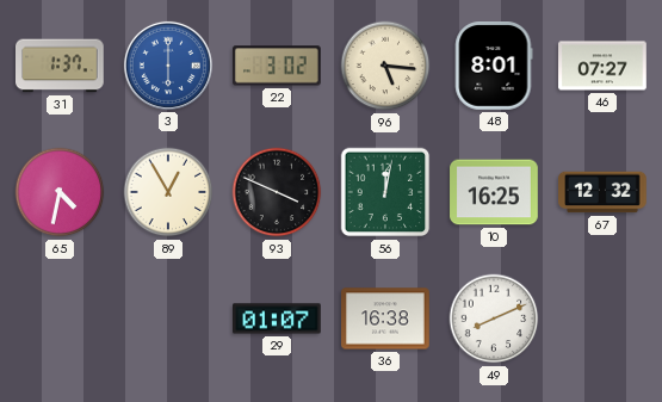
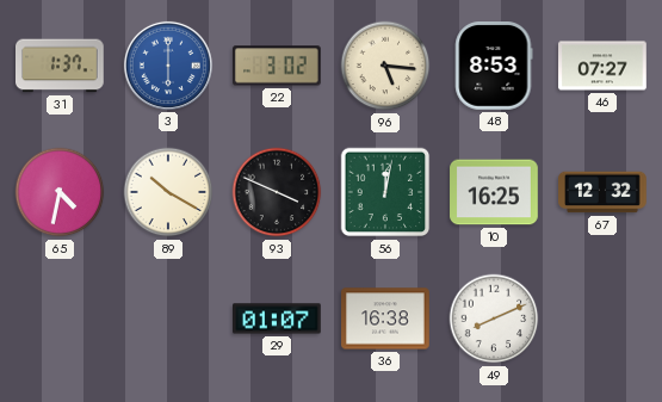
48: 8:01 -> 8:53
89: 12:55 -> 10:20
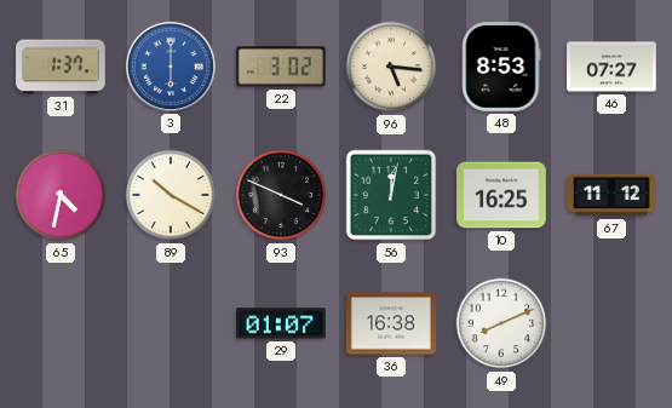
67: 12:32 -> 11:12
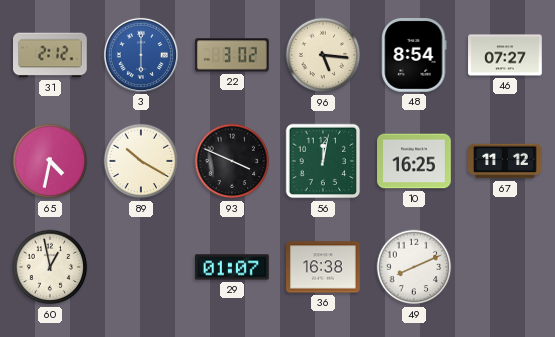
31: 1:37 -> 2:12
48: 8:53 -> 8:54
60: none -> 12:58
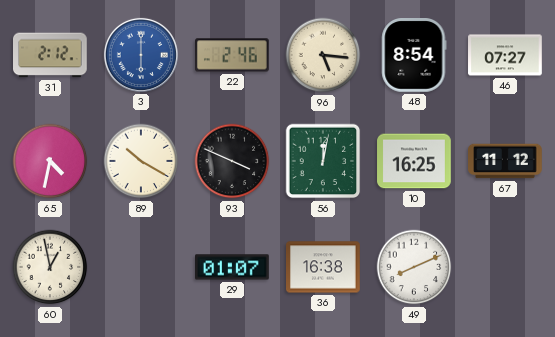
22: 3:02 -> 2:46
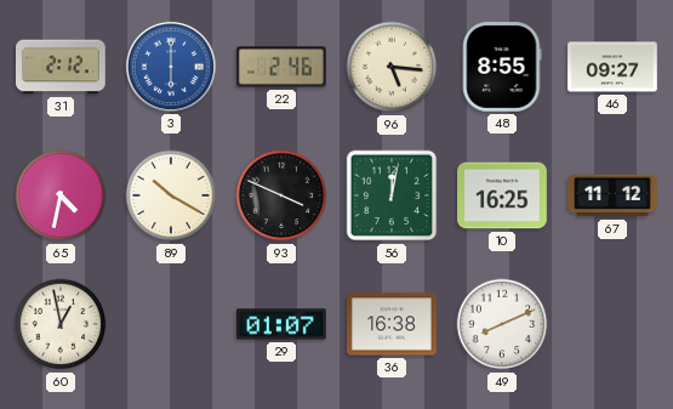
48: 8:54 -> 8:55
46: 07:27 -> 09:27
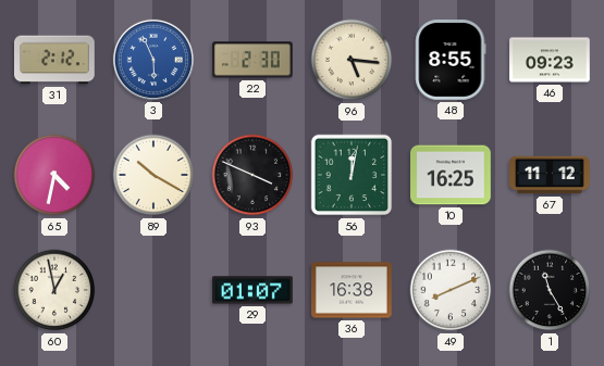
3: 6:00 -> 5:56
22: 2:46 -> 2:30
46: 09:27 -> 09:23
1: none -> 11:25
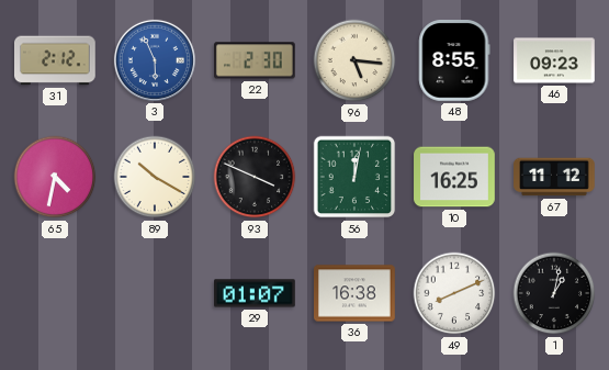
60: 12:58 -> none
1: 11:25 -> 1:02
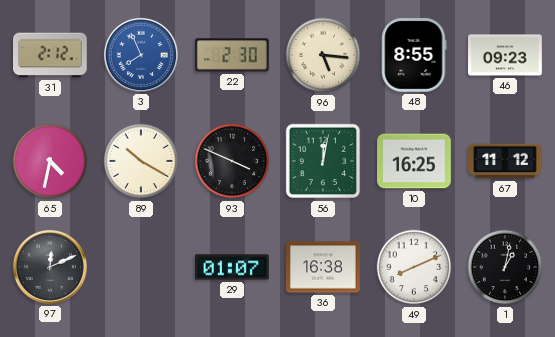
3: 5:56 -> 7:56
97: none -> 12:11
